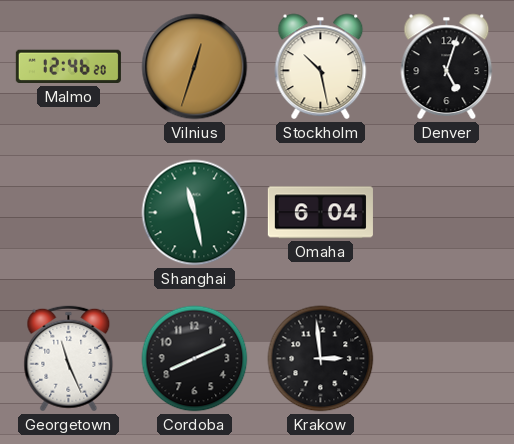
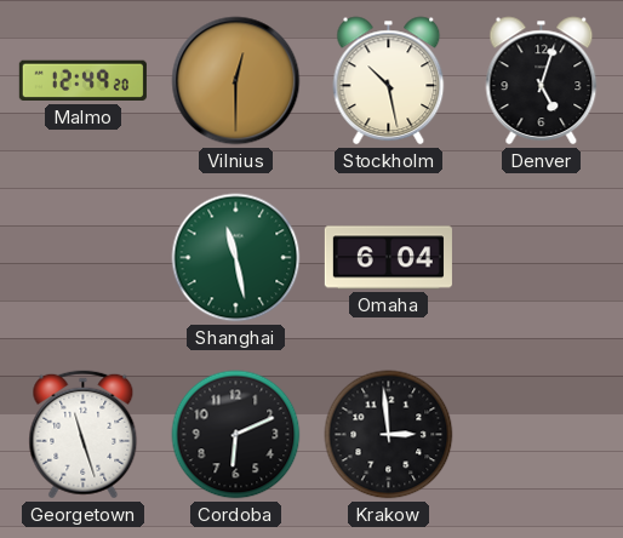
Malmo: 12:46 -> 12:49
Vilnius: 12:33 -> 12:30
Georgetown: 11:26 -> 11:27
Cordoba: 8:11 -> 6:11
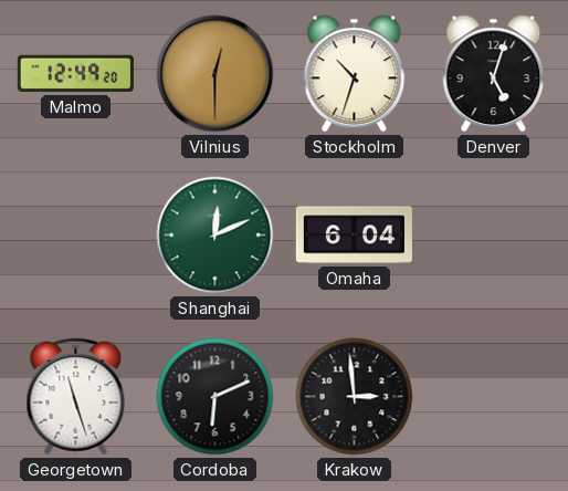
Stockholm: 10:28 -> 10:33
Shanghai: 11:28 -> 12:11
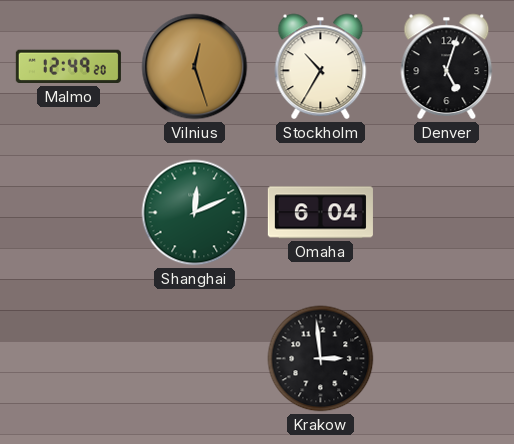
Vilnius: 12:30 -> 12:27
Stockholm: 10:33 -> 10:35
Georgetown: 11:27 -> none
Cordoba: 6:11 -> none
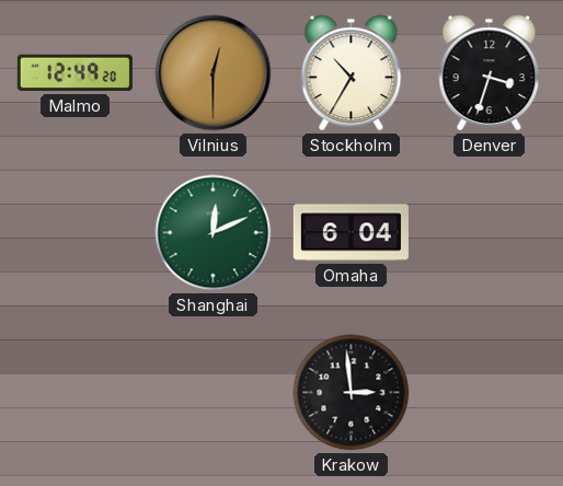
Vilnius: 12:27 -> 12:30
Denver: 5:03 -> 3:33
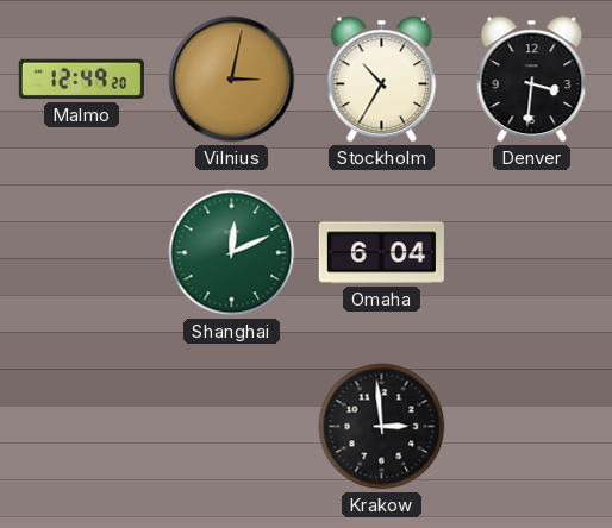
Vilnius: 12:30 -> 3:02
Denver: 3:33 -> 3:31
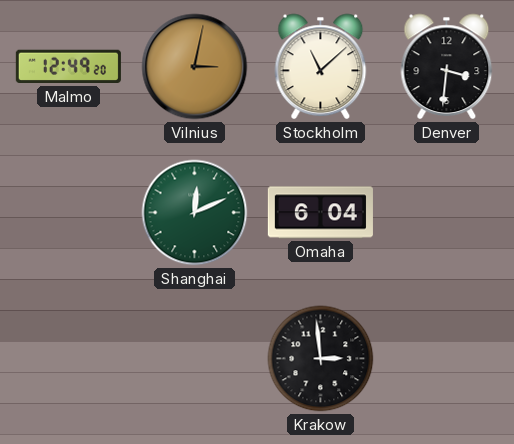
Stockholm: 10:35 -> 11:08
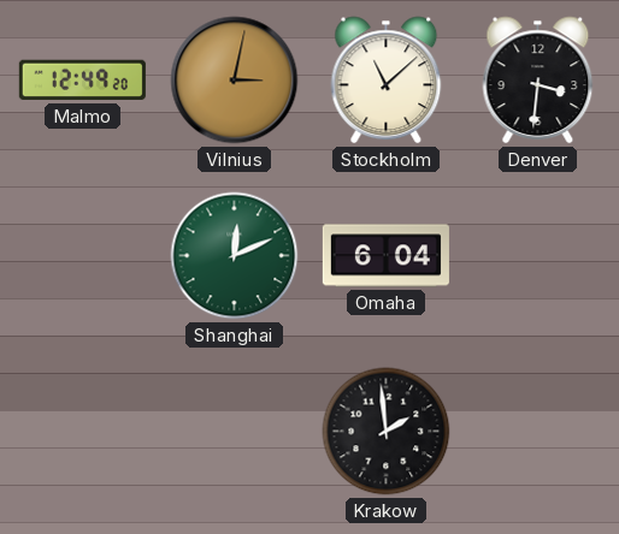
Krakow: 2:59 -> 1:59
